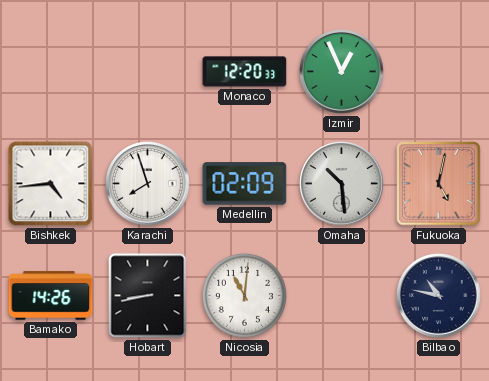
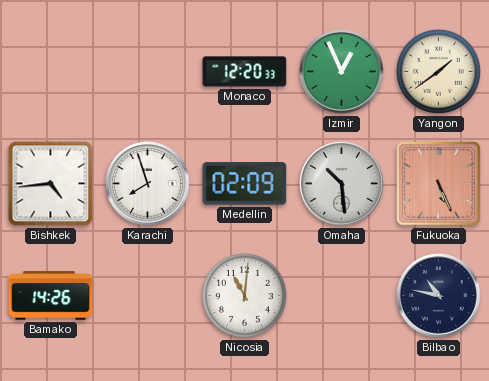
Yangon: none -> 1:39
Fukuoka: 5:02 -> 5:26
Hobart: 8:43 -> none
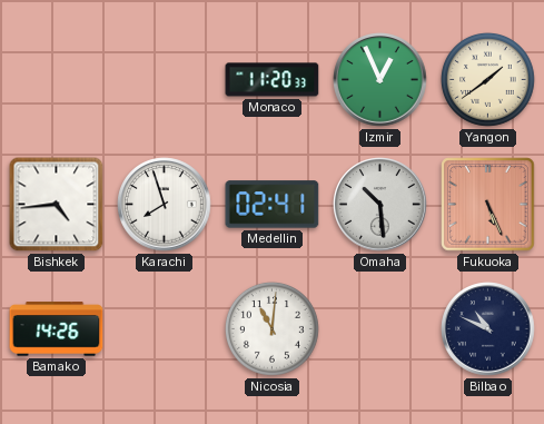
Monaco: 12:20 -> 11:20
Medellin: 02:09 -> 02:41
Bilbao: 10:47 -> 10:49
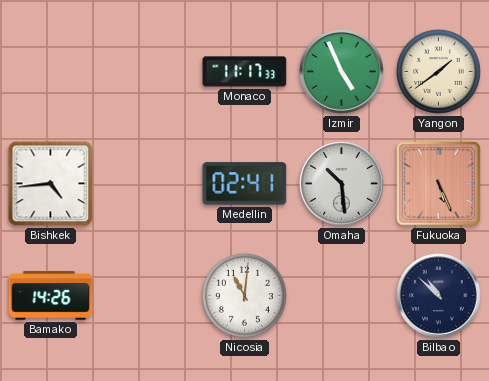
Monaco: 11:20 -> 11:17
Izmir: 12:56 -> 4:56
Karachi: 7:57 -> none
Bilbao: 10:49 -> 10:52
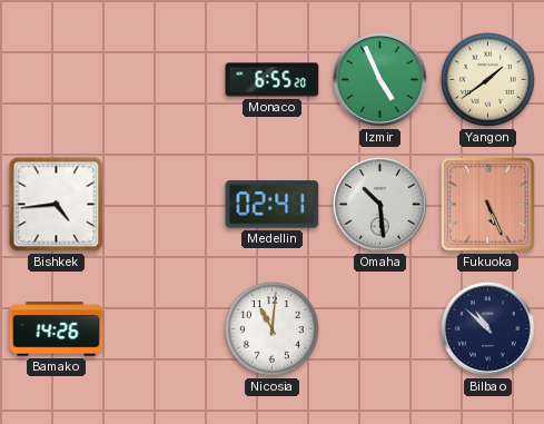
Monaco: 11:17 -> 6:55
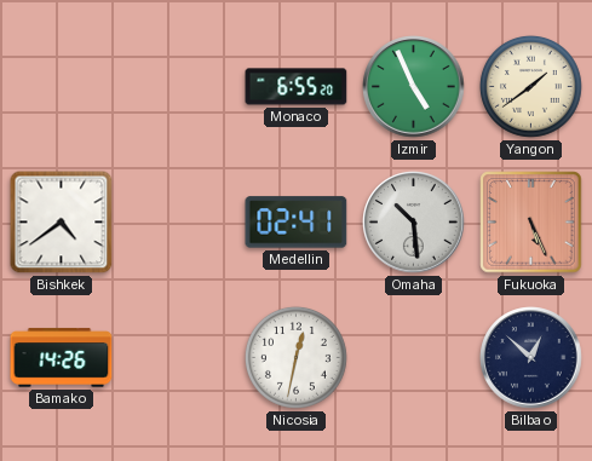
Bishkek: 4:44 -> 4:39
Nicosia: 11:01 -> 12:32
Bilbao: 10:52 -> 12:52
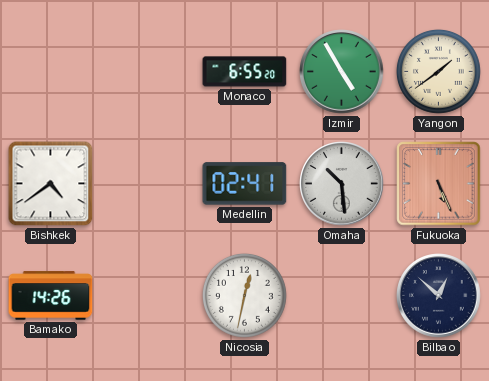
Izmir: 4:56 -> 4:55
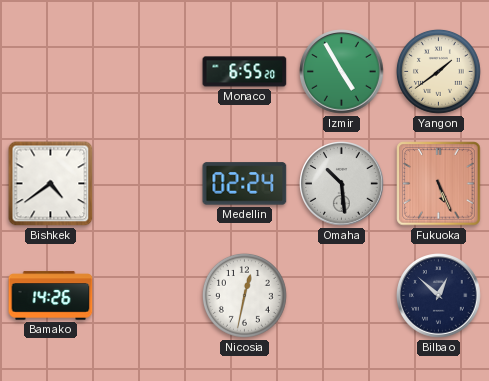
Medellin: 02:41 -> 02:24
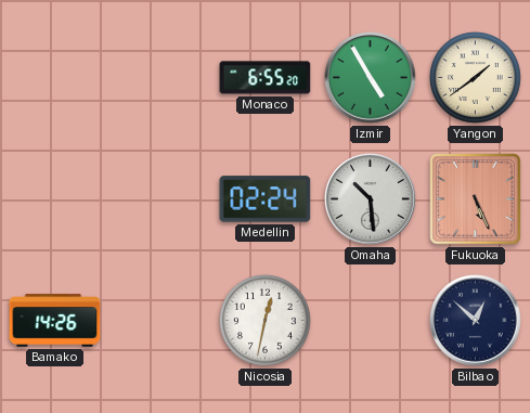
Bishkek: 4:39 -> none
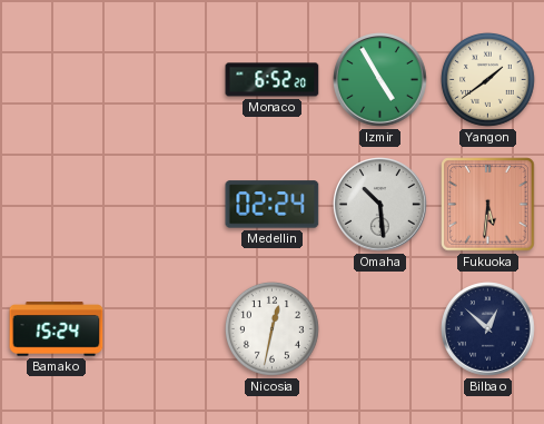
Monaco: 6:55 -> 6:52
Fukuoka: 5:26 -> 5:31
Bamako: 14:26 -> 15:24
